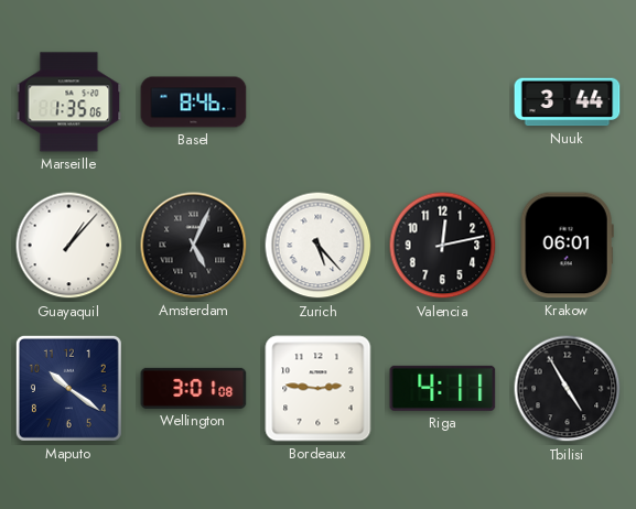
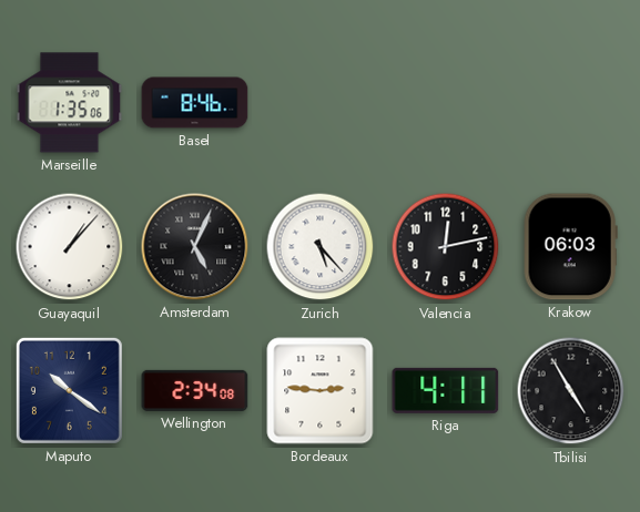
Nuuk: 3:44 -> none
Krakow: 06:01 -> 06:03
Wellington: 3:01 -> 2:34
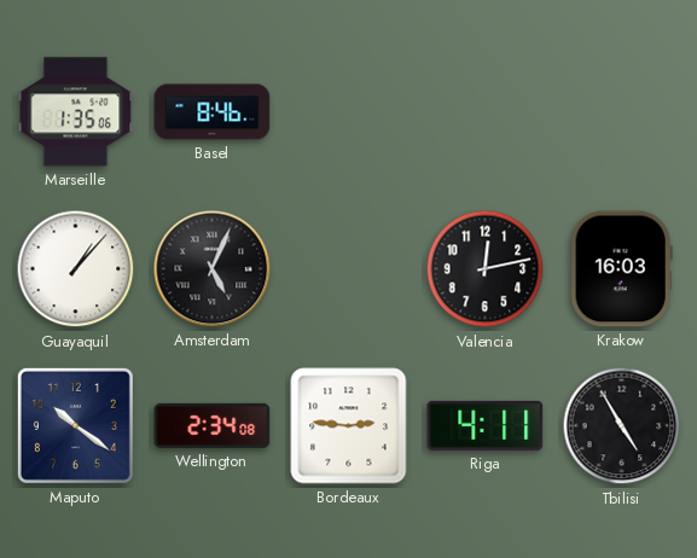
Zurich: 5:23 -> none
Krakow: 06:03 -> 16:03
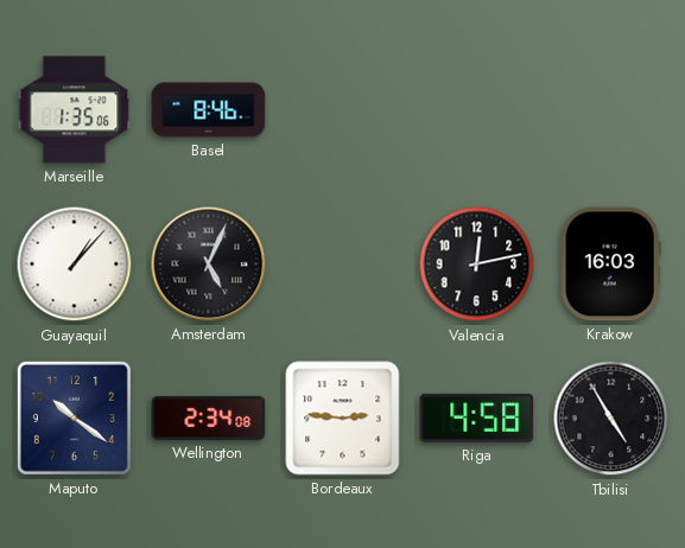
Riga: 4:11 -> 4:58
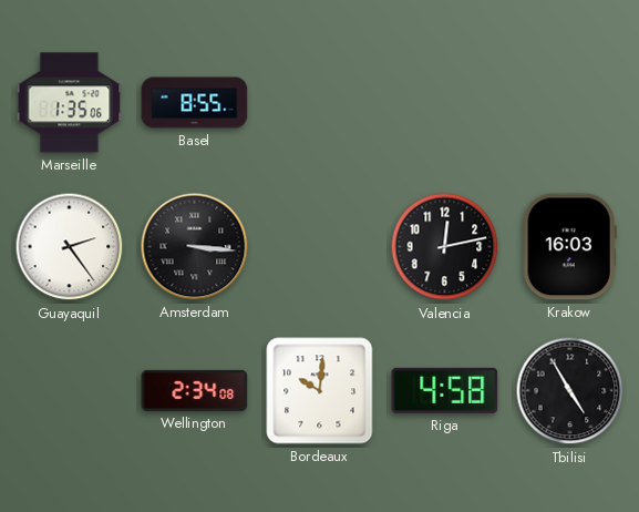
Basel: 8:46 -> 8:55
Guayaquil: 1:07 -> 2:24
Amsterdam: 5:04 -> 3:16
Maputo: 10:21 -> none
Bordeaux: 2:46 -> 10:01
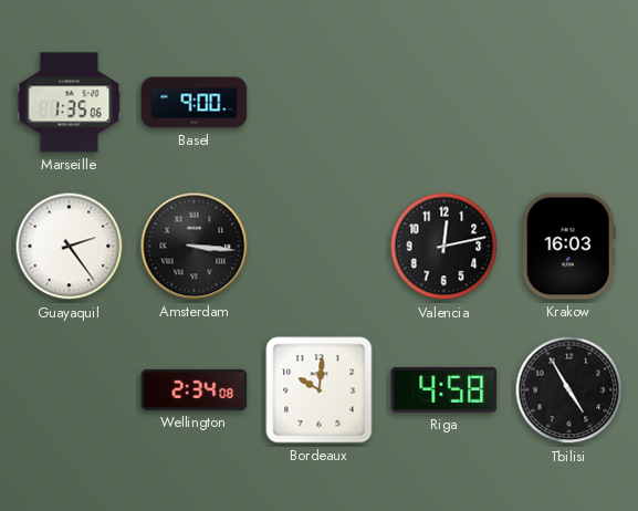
Basel: 8:55 -> 9:00
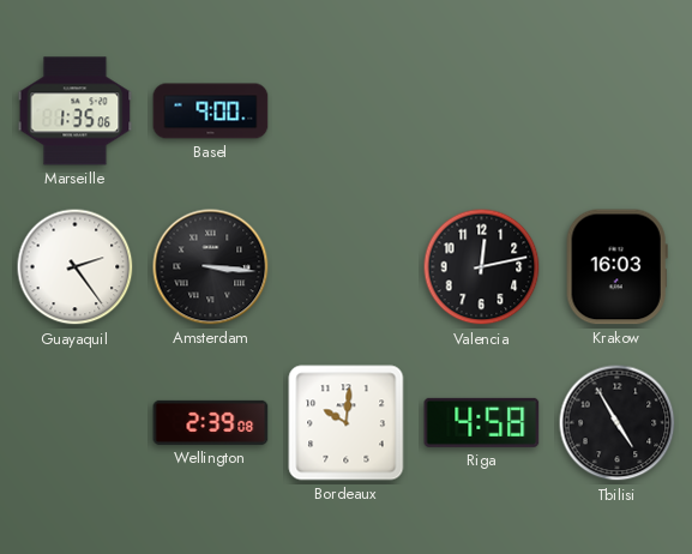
Wellington: 2:34 -> 2:39
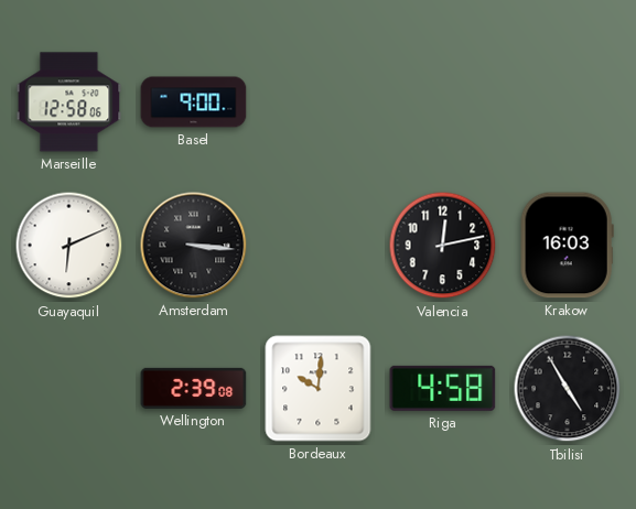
Marseille: 1:35 -> 12:58
Guayaquil: 2:24 -> 6:11
